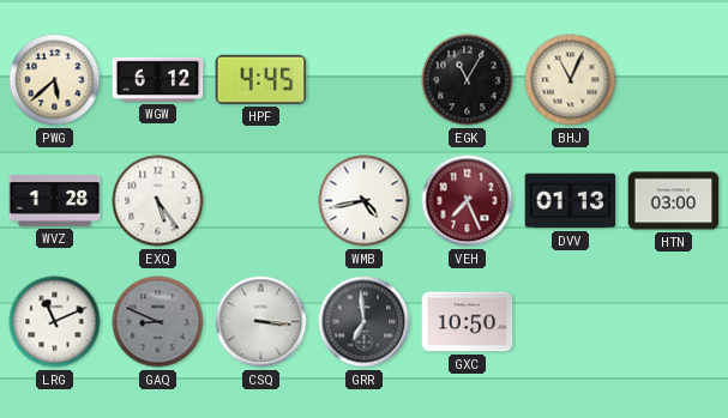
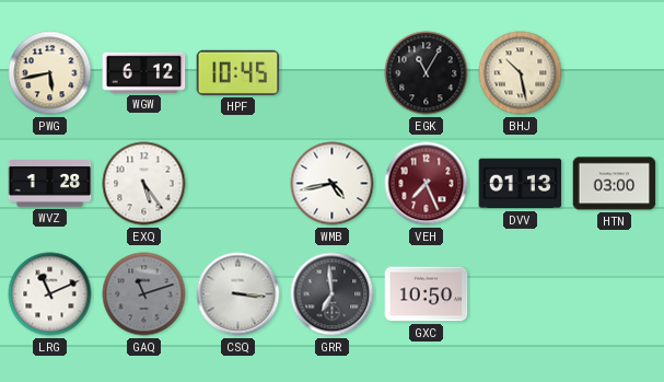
PWG: 5:38 -> 5:43
HPF: 4:45 -> 10:45
BHJ: 11:04 -> 10:28
GAQ: 8:49 -> 11:12
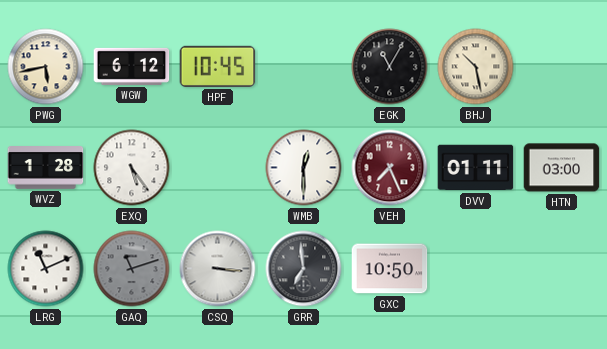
WMB: 4:43 -> 12:30
DVV: 01:13 -> 01:11
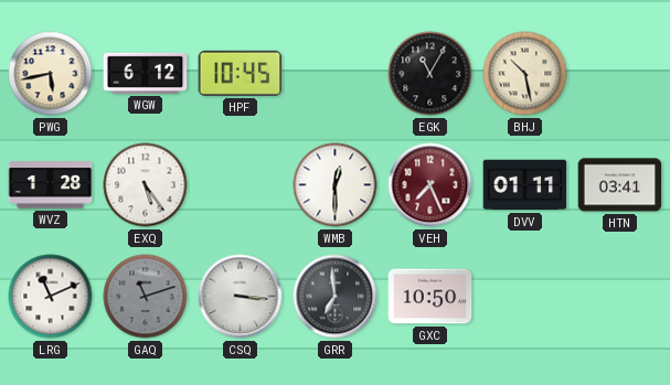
HTN: 03:00 -> 03:41
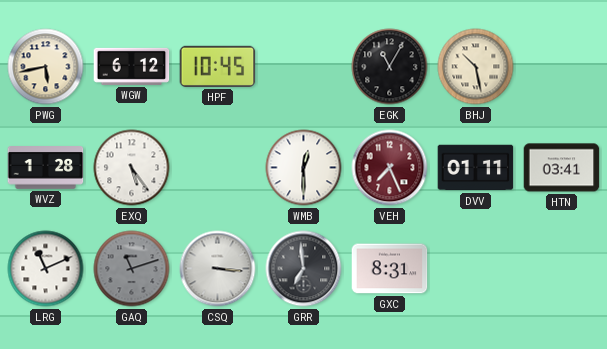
GXC: 10:50 -> 8:31
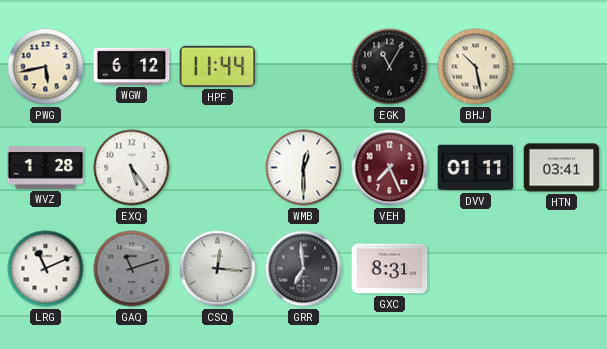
HPF: 10:45 -> 11:44
CSQ: 3:16 -> 12:16
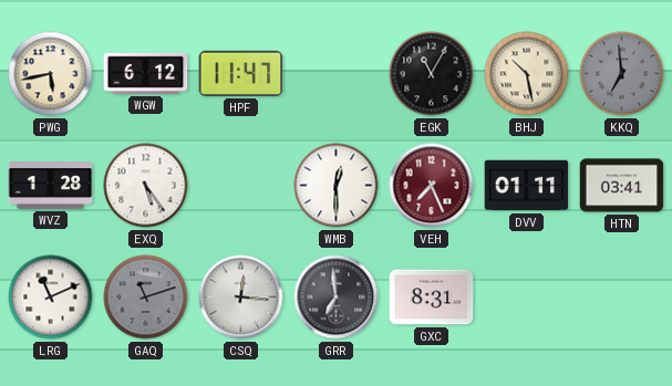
HPF: 11:44 -> 11:47
KKQ: none -> 6:59
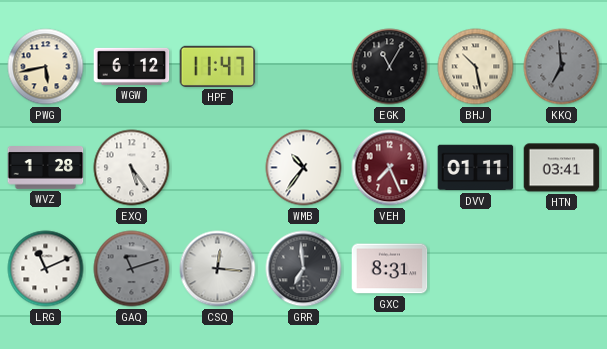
WMB: 12:30 -> 10:36
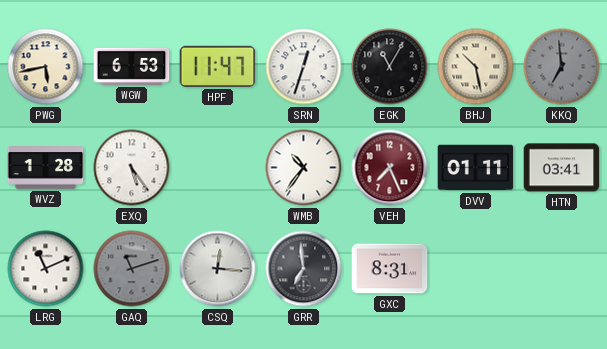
WGW: 6:12 -> 6:53
SRN: none -> 12:33
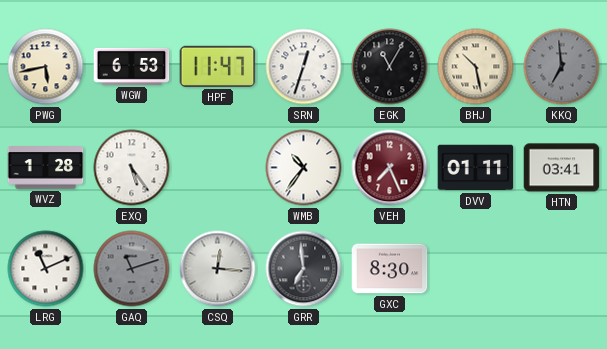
GXC: 8:31 -> 8:30
